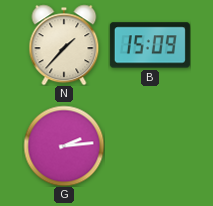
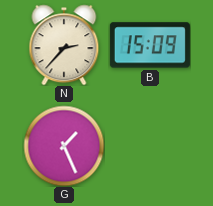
N: 1:37 -> 2:37
G: 2:14 -> 1:26
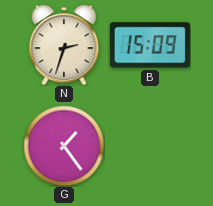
N: 2:37 -> 2:33
G: 1:26 -> 1:24
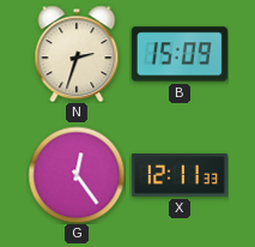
G: 1:24 -> 12:24
X: none -> 12:11
